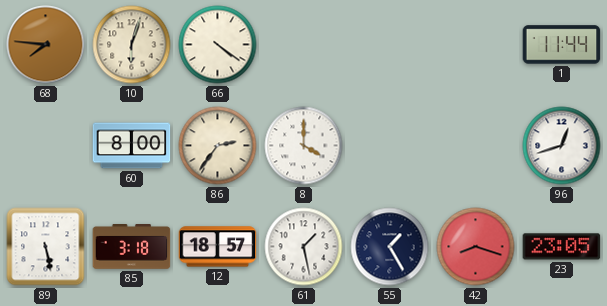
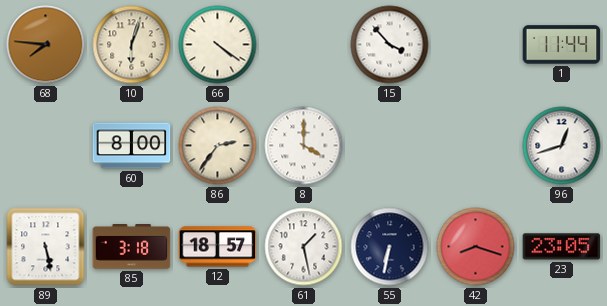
15: none -> 3:53
55: 1:25 -> 6:32
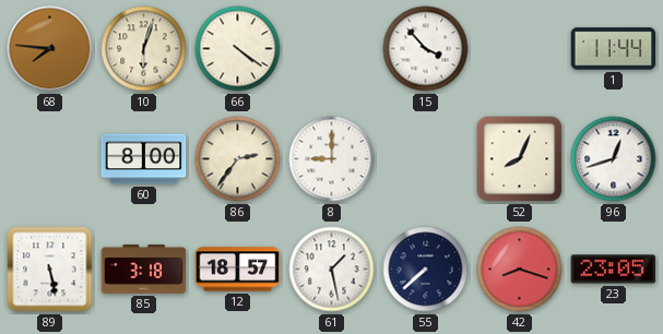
8: 4:00 -> 9:00
52: none -> 8:04
55: 6:32 -> 7:38
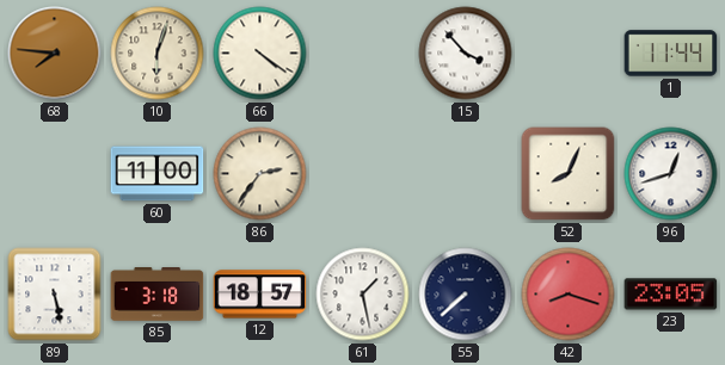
60: 8:00 -> 11:00
8: 9:00 -> none
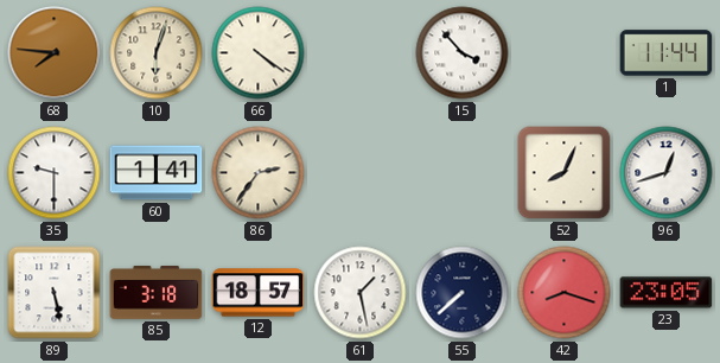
35: none -> 9:30
60: 11:00 -> 1:41
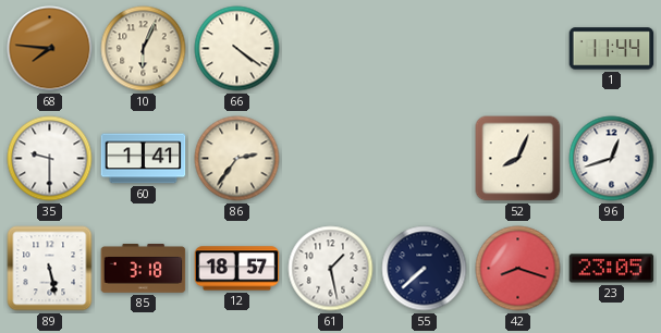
10: 6:03 -> 6:04
15: 3:53 -> none
